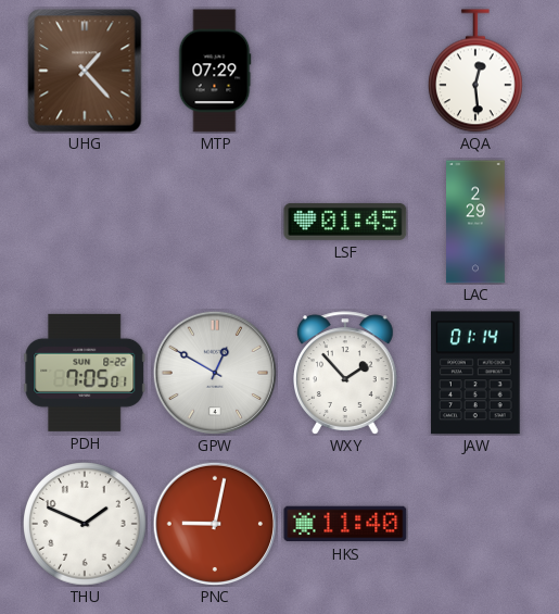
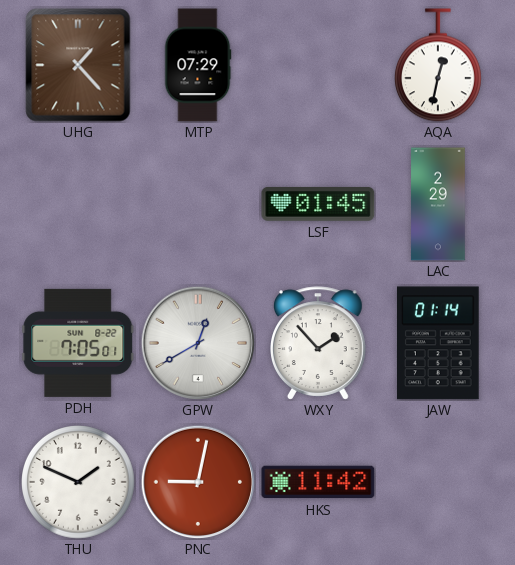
AQA: 12:29 -> 12:32
GPW: 12:50 -> 12:40
HKS: 11:40 -> 11:42
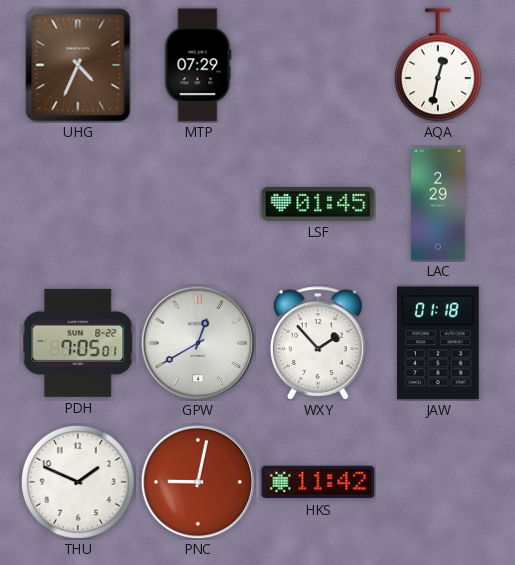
UHG: 1:23 -> 4:34
JAW: 01:14 -> 01:18
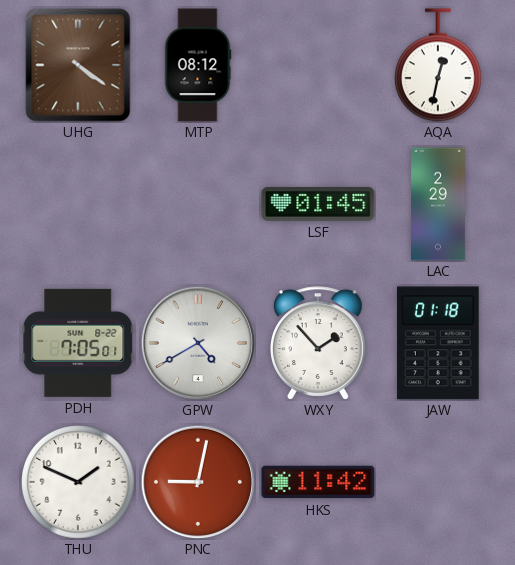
UHG: 4:34 -> 4:21
MTP: 07:29 -> 08:12
GPW: 12:40 -> 4:40
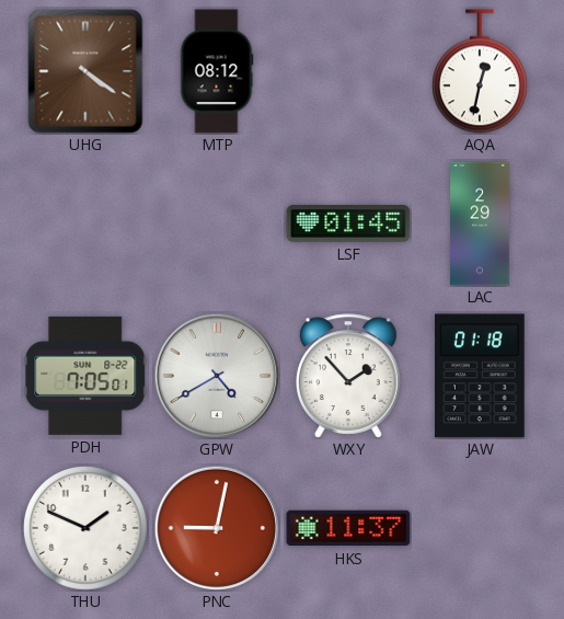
HKS: 11:42 -> 11:37
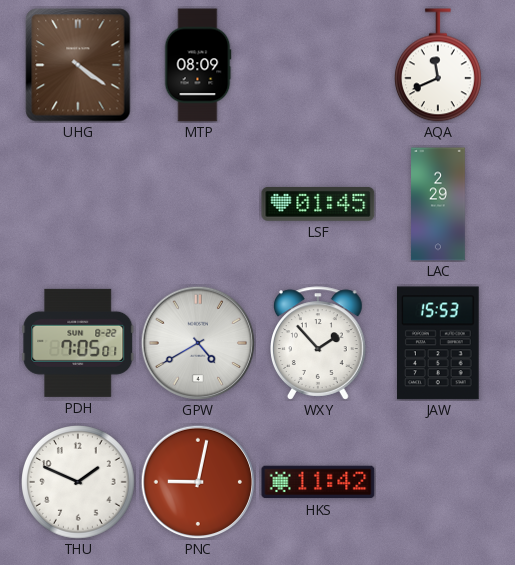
MTP: 08:12 -> 08:09
AQA: 12:32 -> 11:41
JAW: 01:18 -> 15:53
HKS: 11:37 -> 11:42
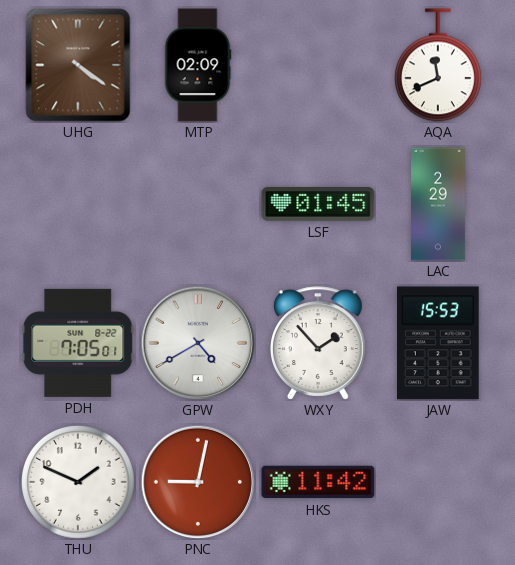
MTP: 08:09 -> 02:09
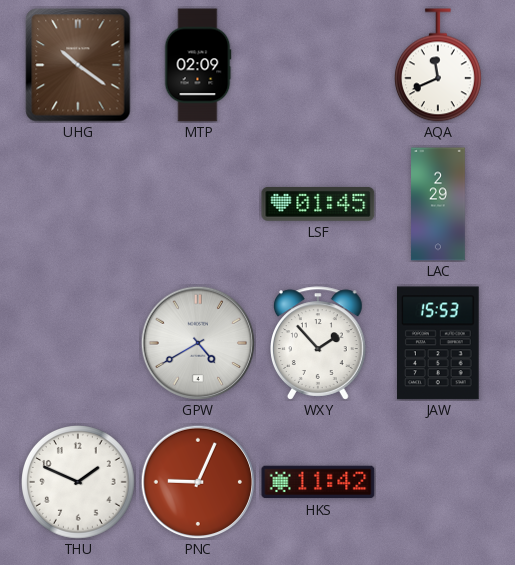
UHG: 4:21 -> 10:21
PDH: 7:05 -> none
PNC: 9:02 -> 9:04
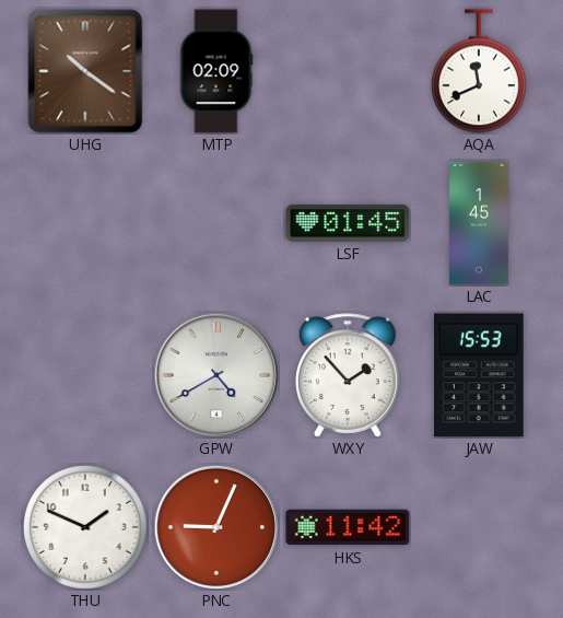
LAC: 2:29 -> 1:45
